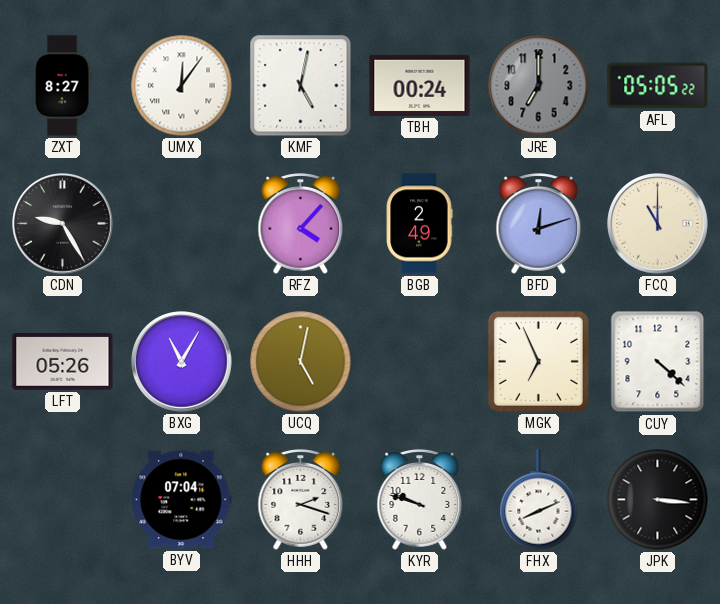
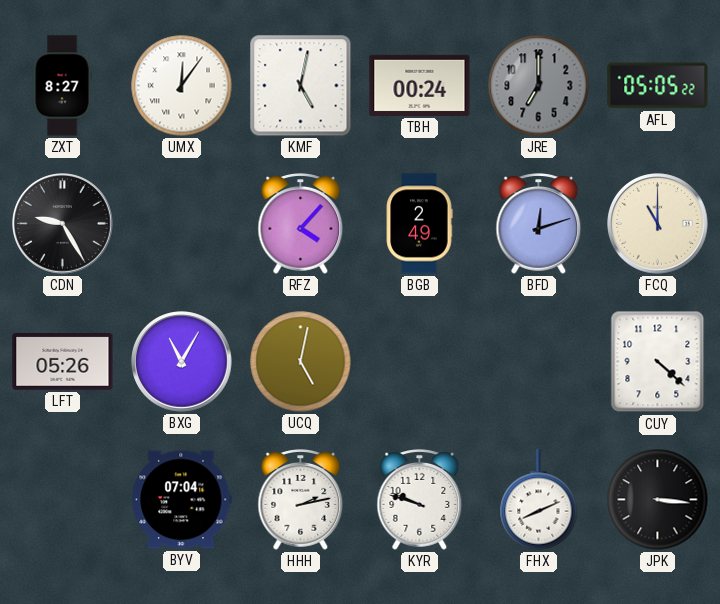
MGK: 6:56 -> none
HHH: 2:18 -> 2:13
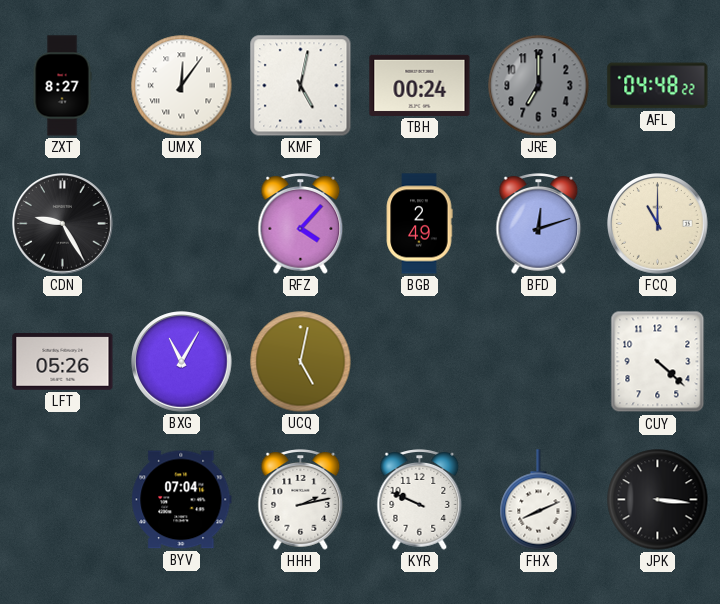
AFL: 05:05 -> 04:48
KYR: 9:48 -> 9:49
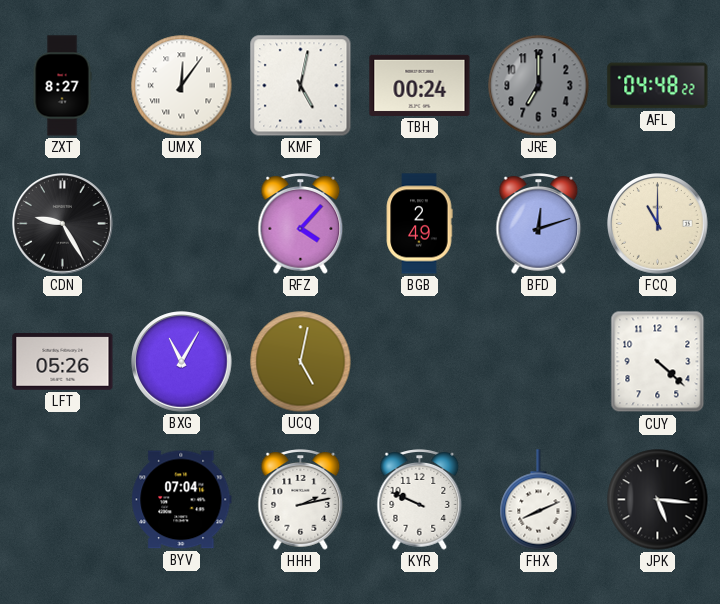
JPK: 3:16 -> 5:16
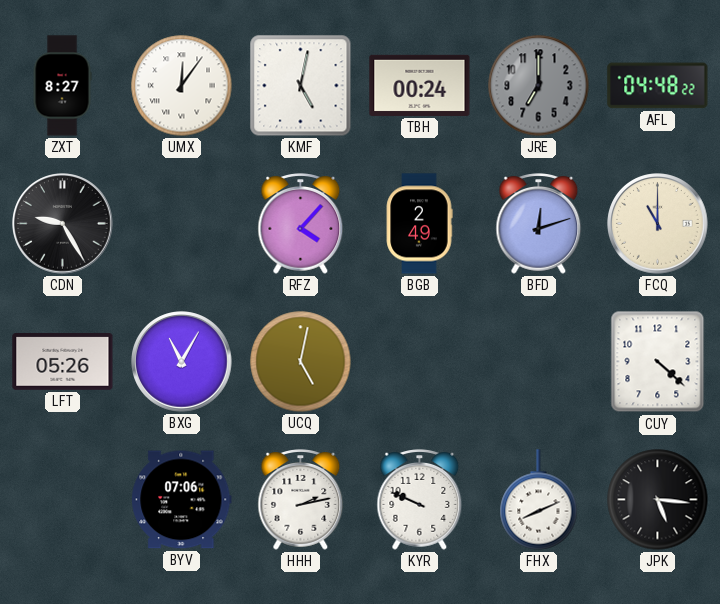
BYV: 07:04 -> 07:06
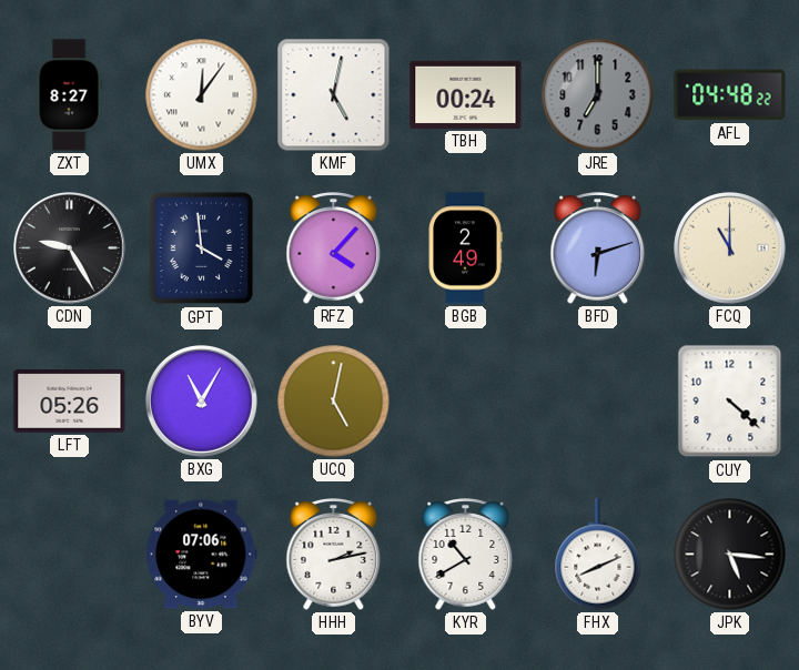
GPT: none -> 3:59
BFD: 12:12 -> 6:12
KYR: 9:49 -> 10:40
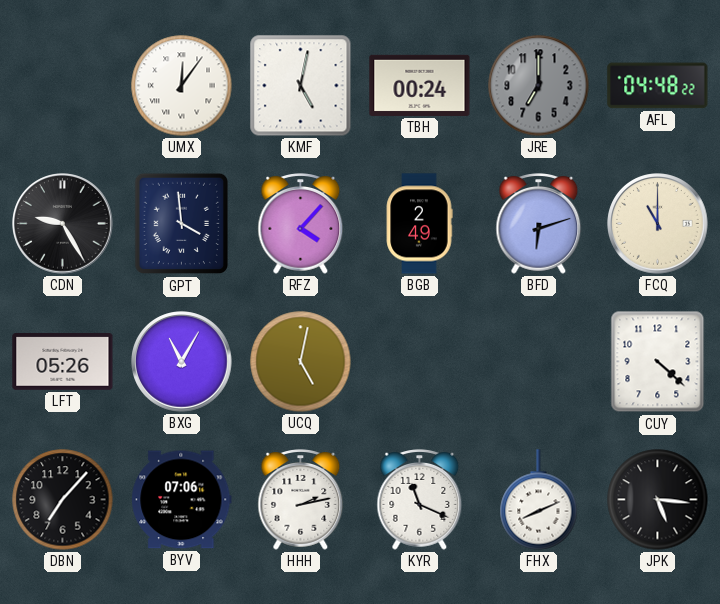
ZXT: 8:27 -> none
DBN: none -> 7:07
KYR: 10:40 -> 11:19
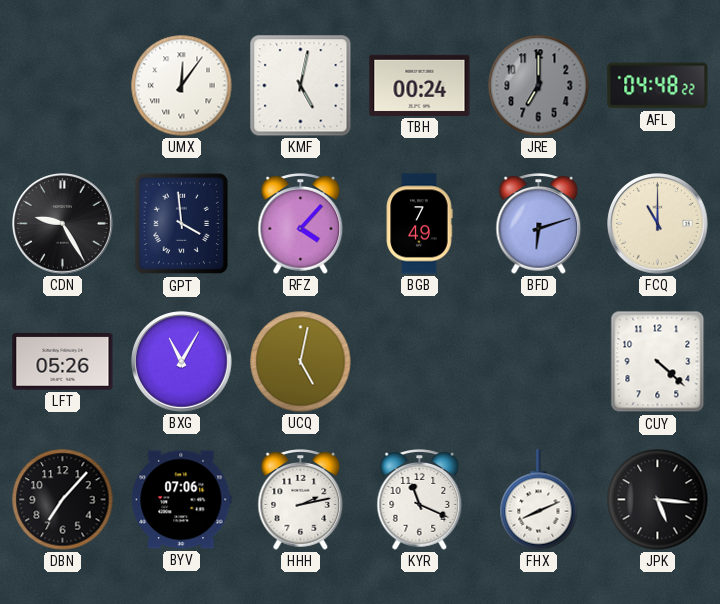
BGB: 2:49 -> 7:49
